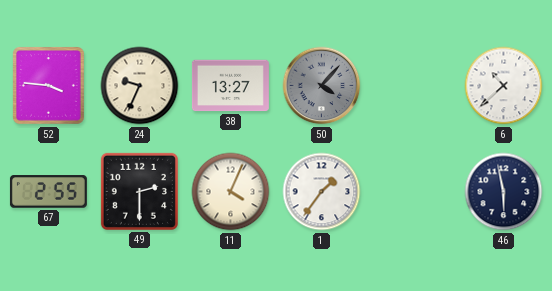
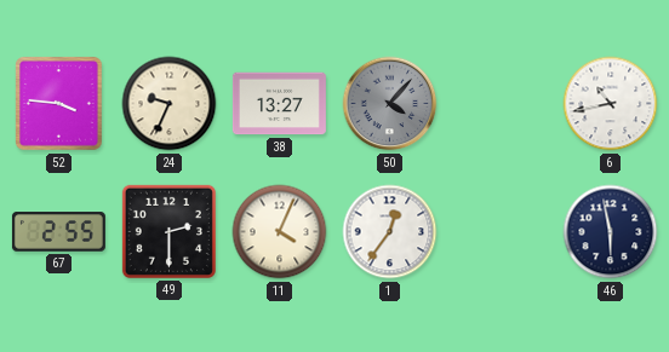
6: 10:38 -> 10:43
1: 1:36 -> 12:36
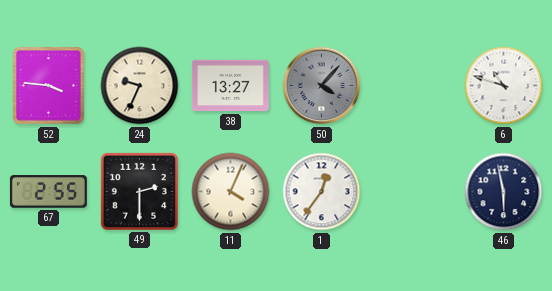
6: 10:43 -> 10:48
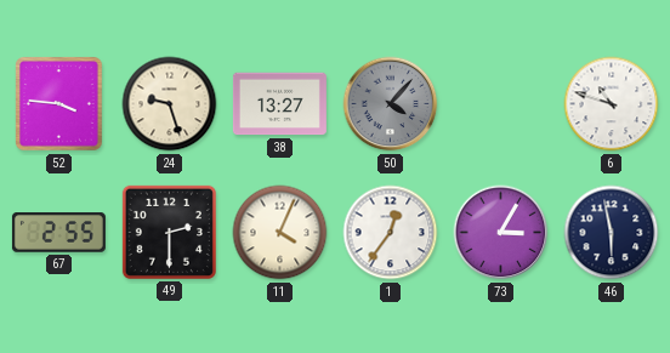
24: 9:34 -> 9:27
73: none -> 3:05
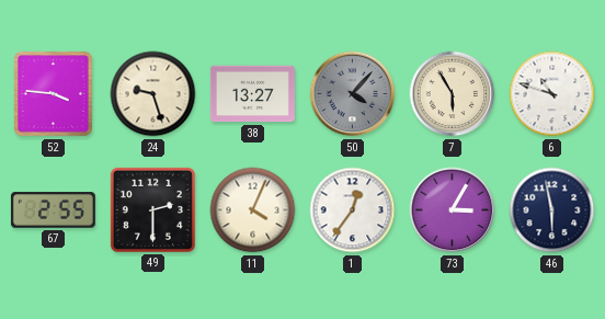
7: none -> 5:55
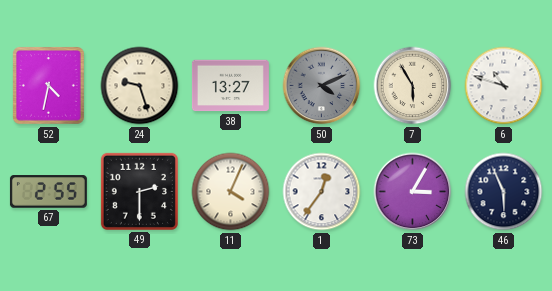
52: 3:46 -> 4:32
50: 4:07 -> 4:11
46: 5:58 -> 5:56
